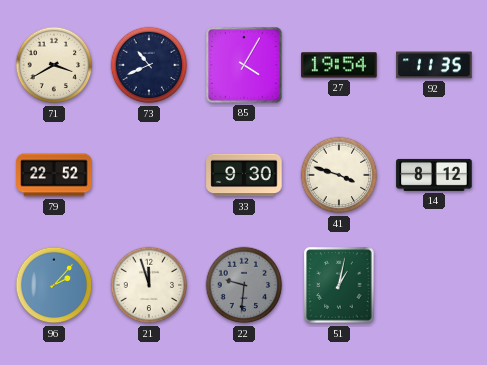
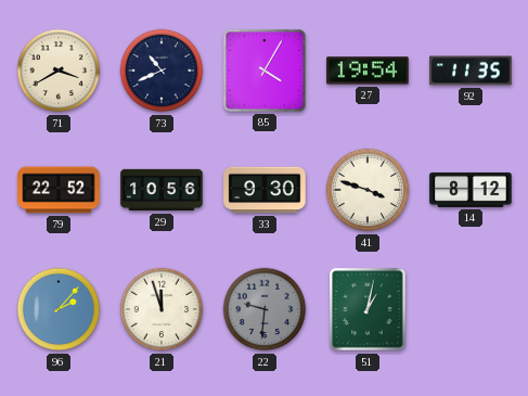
29: none -> 10:56
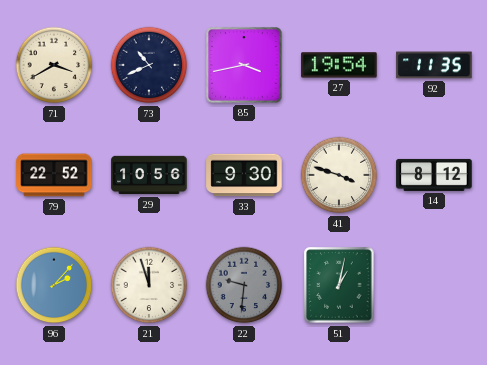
85: 4:05 -> 3:43
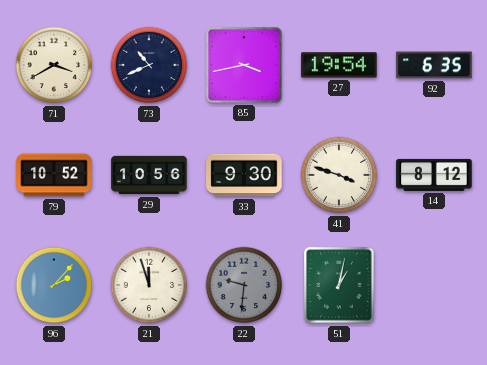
92: 11:35 -> 6:35
79: 22:52 -> 10:52
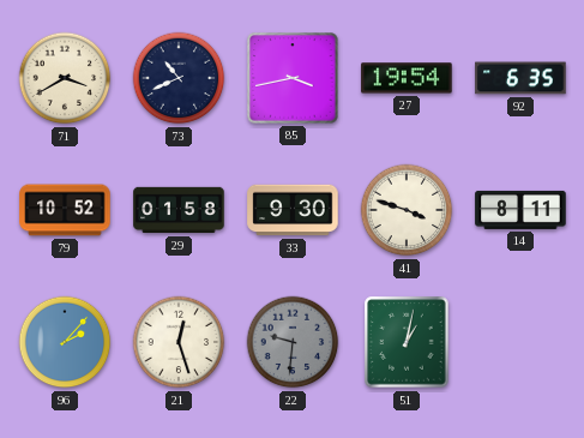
29: 10:56 -> 01:58
14: 8:12 -> 8:11
21: 11:57 -> 12:27
